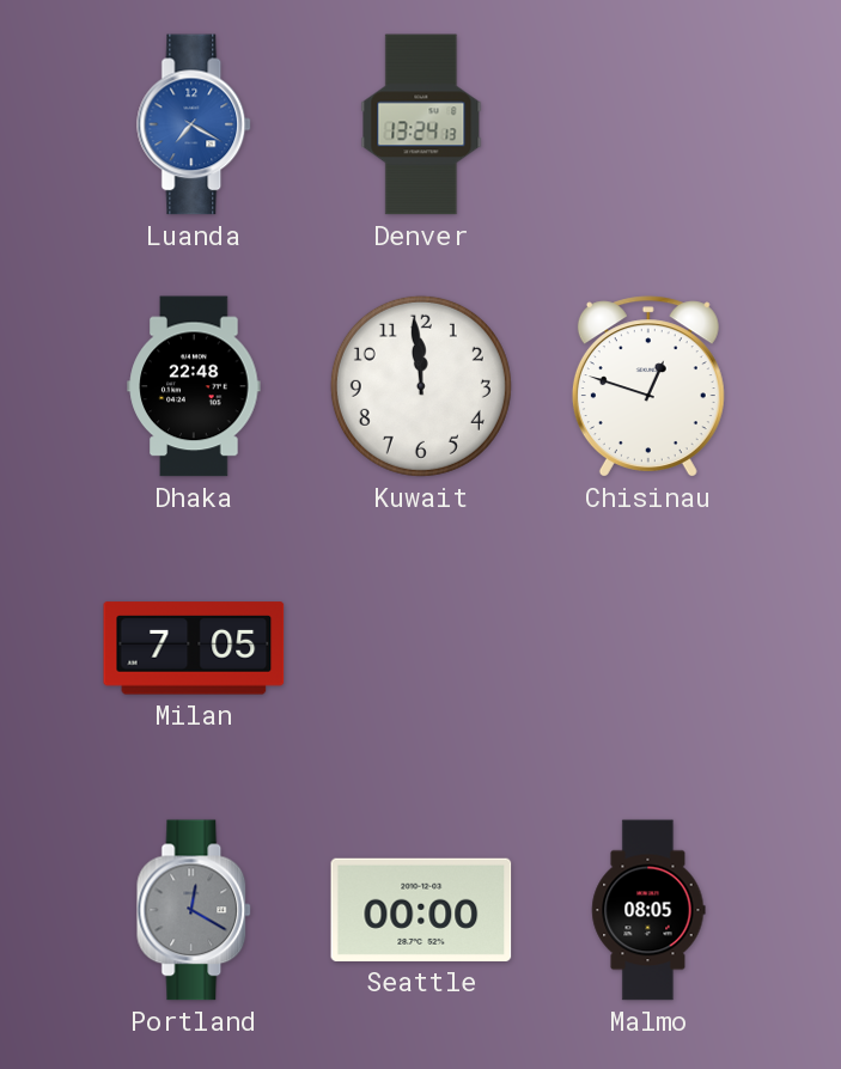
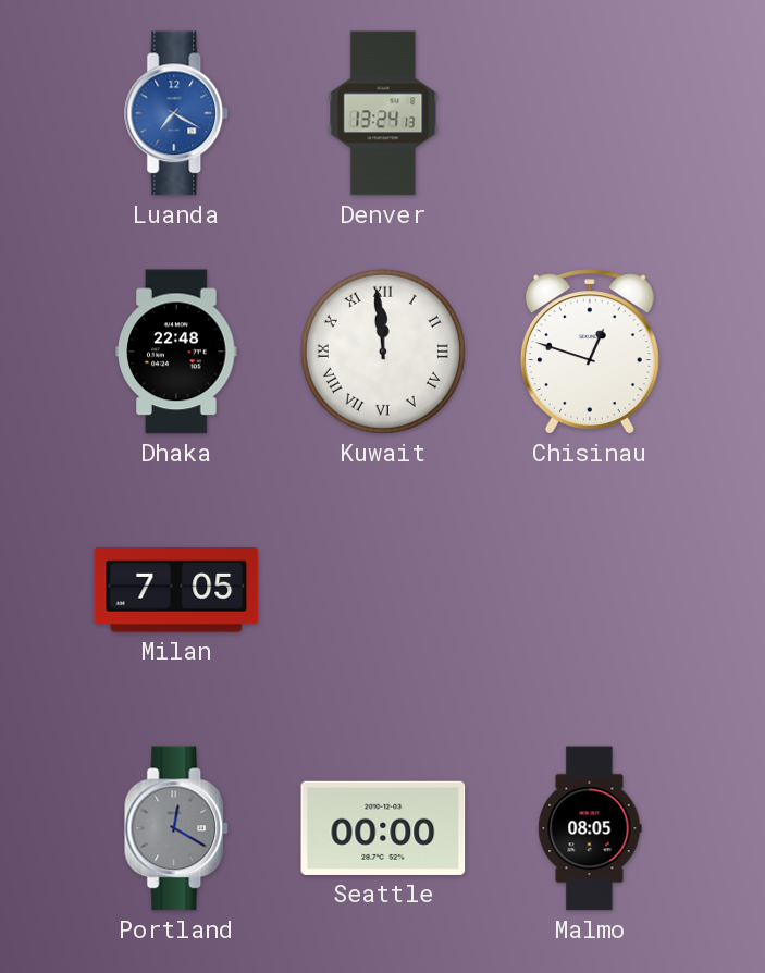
Kuwait numerals: Arabic -> Roman
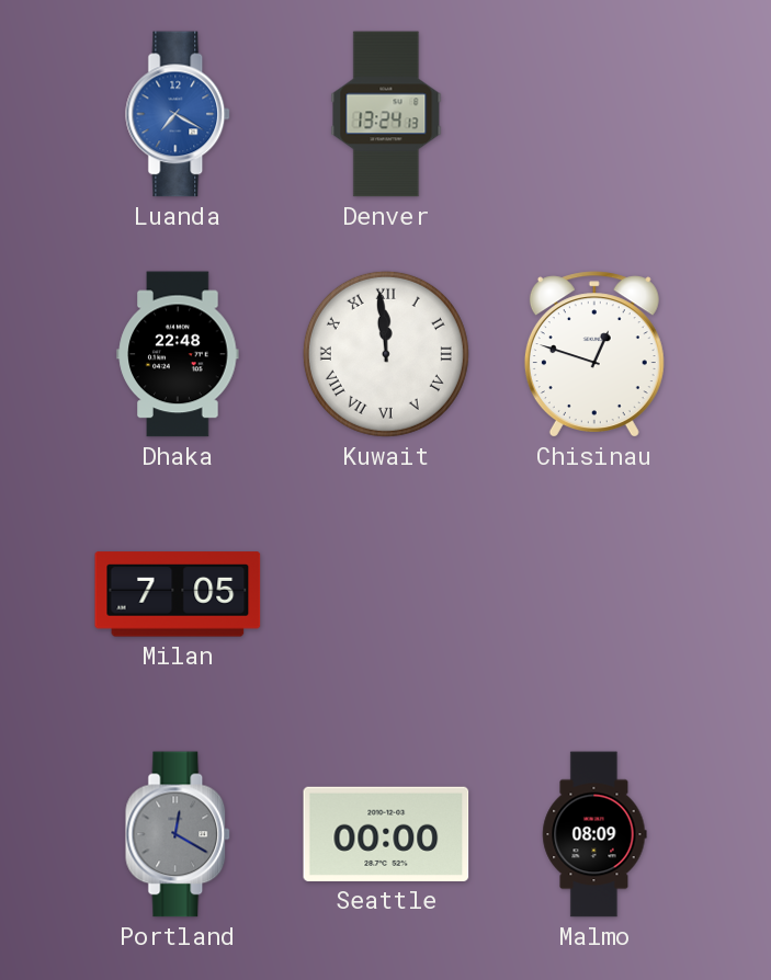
Malmo: 08:05 -> 08:09
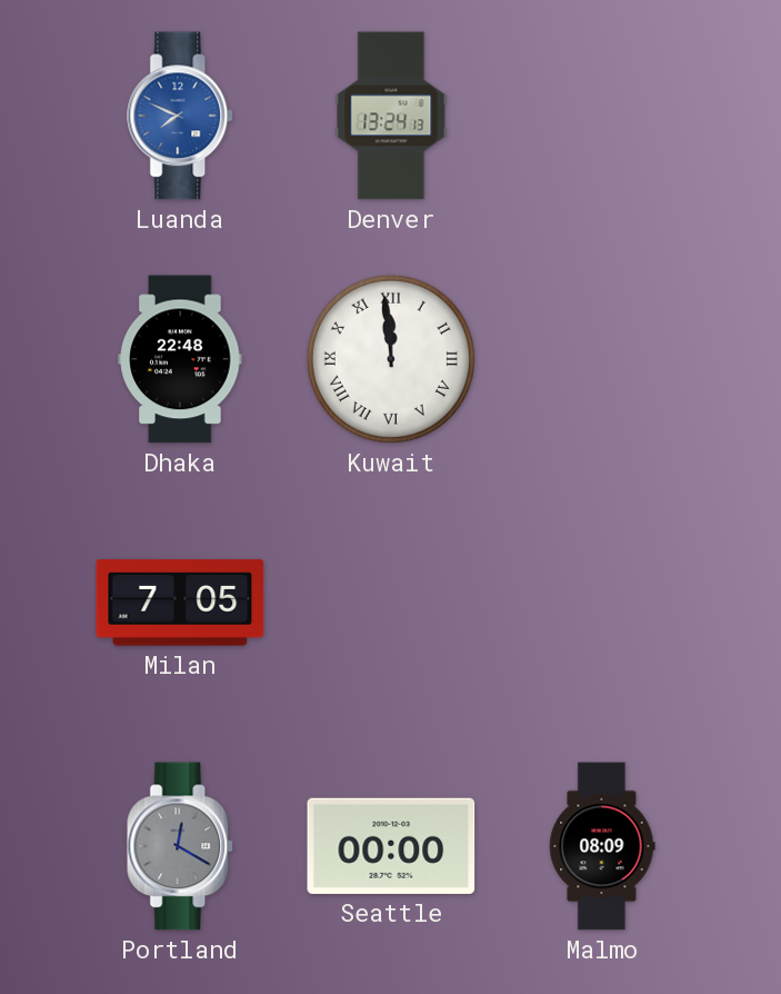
Luanda: 7:20 -> 7:49
Chisinau: 12:48 -> none
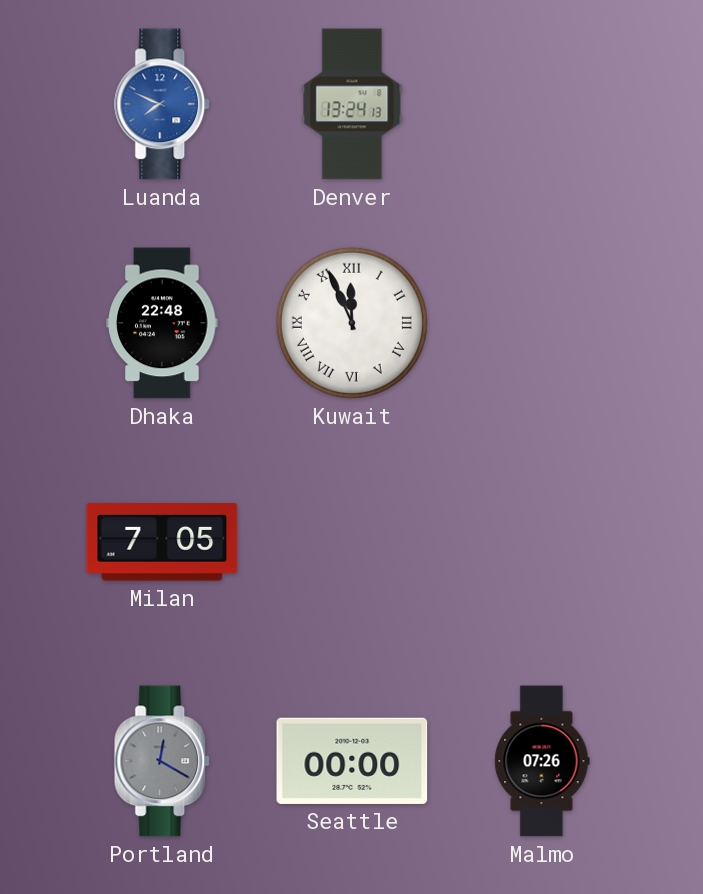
Kuwait: 11:59 -> 11:56
Malmo: 08:09 -> 07:26
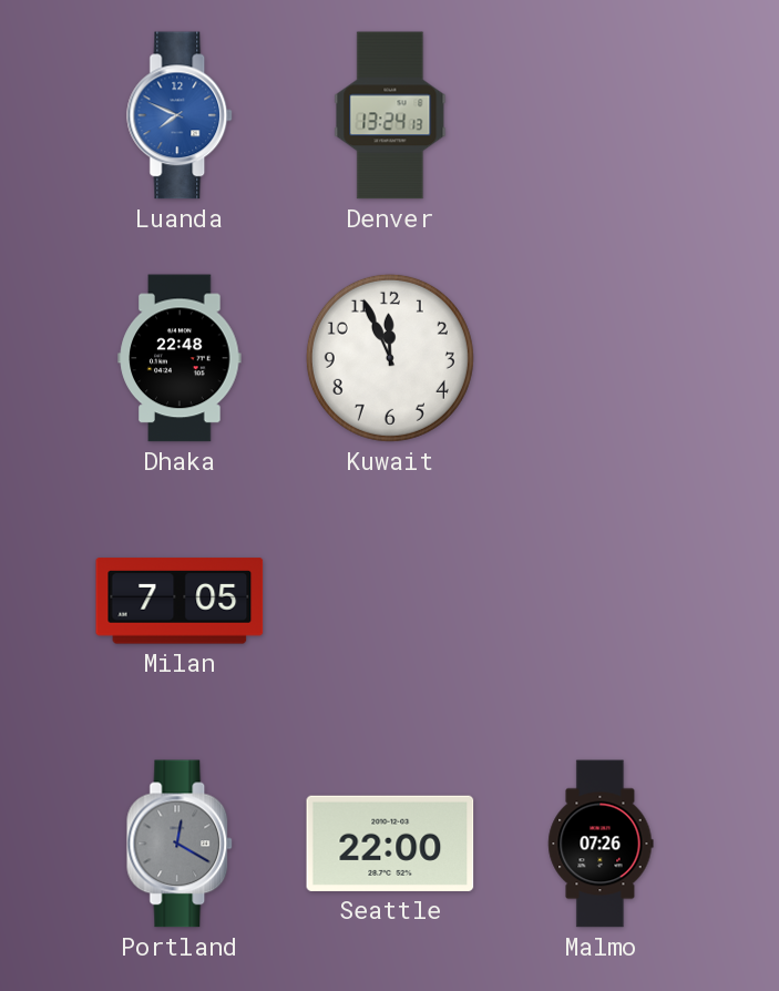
Kuwait numerals: Roman -> Arabic
Seattle: 00:00 -> 22:00
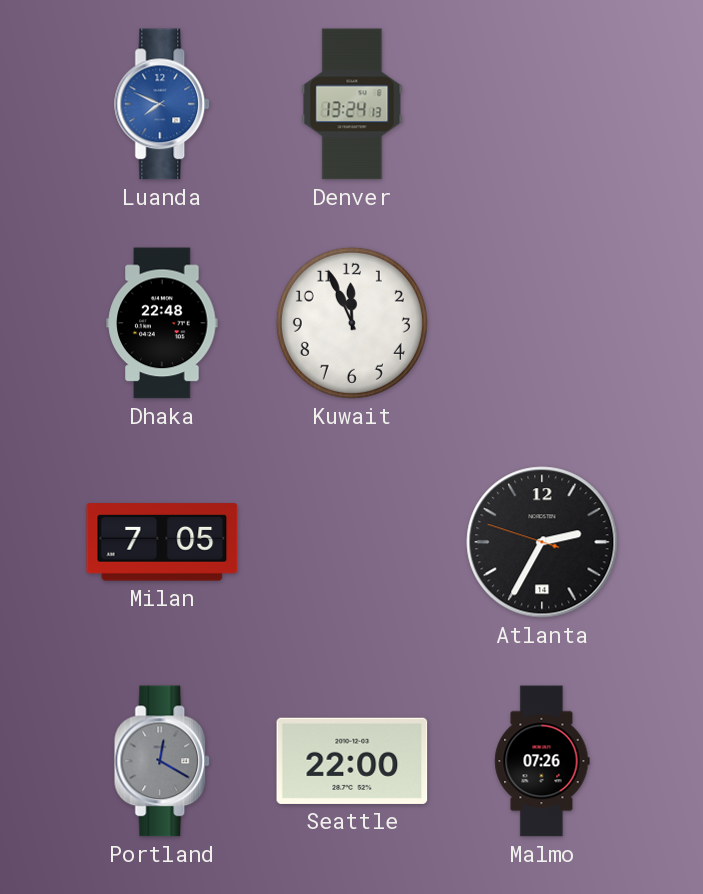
Atlanta: none -> 2:34
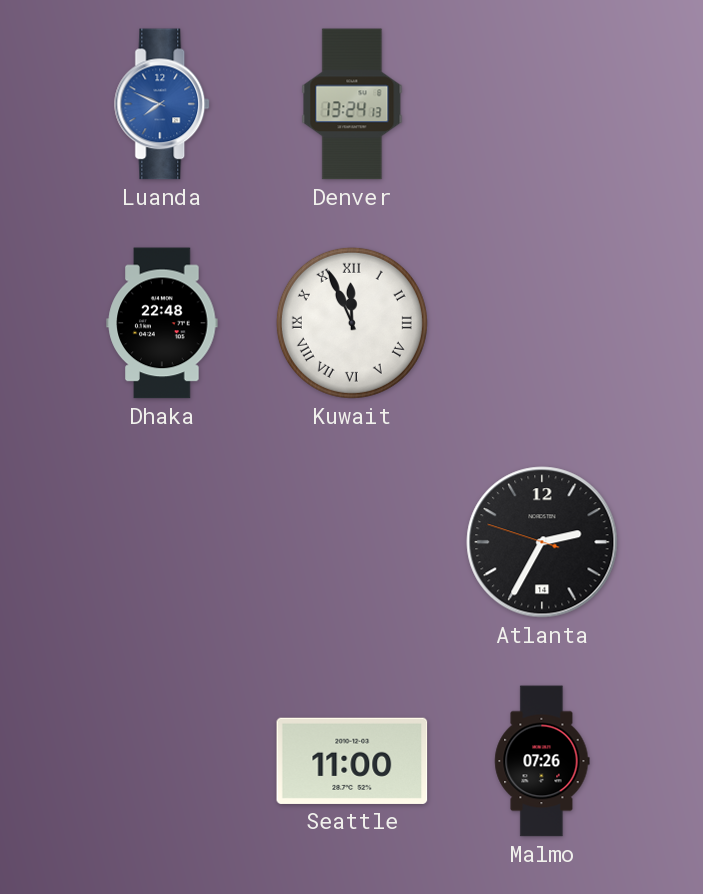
Kuwait numerals: Arabic -> Roman
Milan: 7:05 -> none
Portland: 12:20 -> none
Seattle: 22:00 -> 11:00
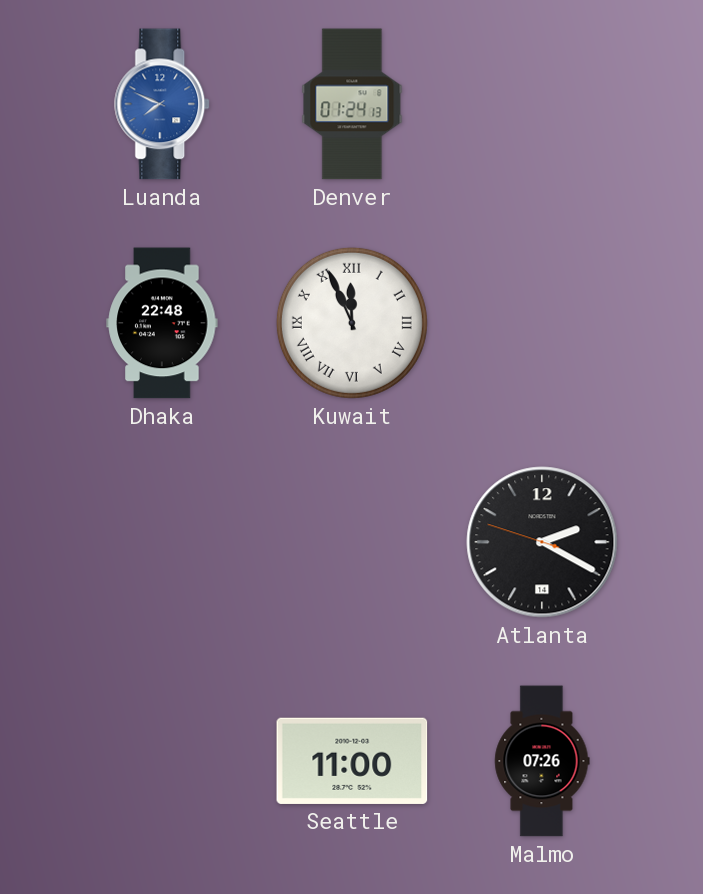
Denver: 13:24 -> 01:24
Atlanta: 2:34 -> 2:19
